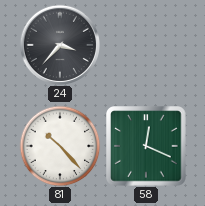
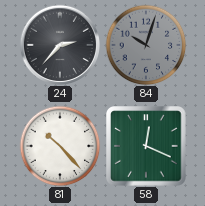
24: 3:37 -> 2:37
84: none -> 10:03
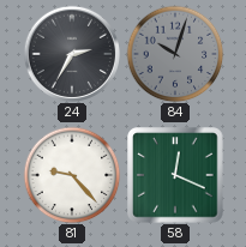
24: 2:37 -> 2:35
81: 10:23 -> 9:23
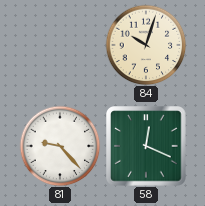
24: 2:35 -> none
84 dial: grey -> cream
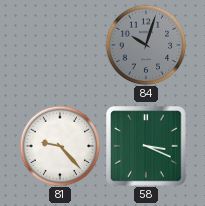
84 dial: cream -> grey
58: 12:19 -> 3:19
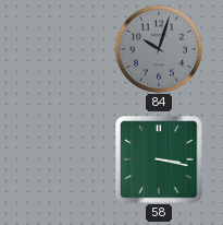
81: 9:23 -> none
58: 3:19 -> 3:17
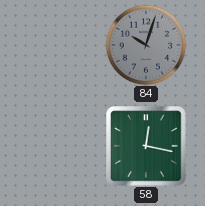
58: 3:17 -> 12:17
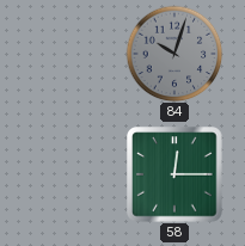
58: 12:17 -> 12:15
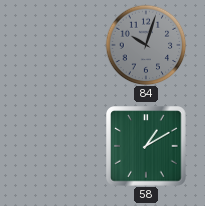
58: 12:15 -> 1:10
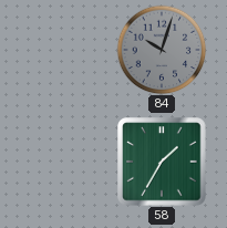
58: 1:10 -> 1:35
